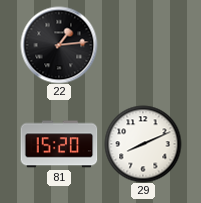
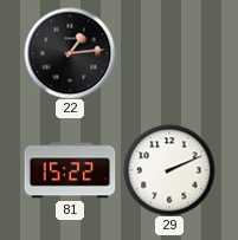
81: 15:20 -> 15:22
29: 8:11 -> 2:11
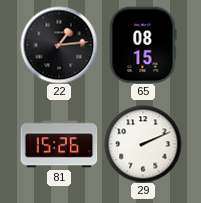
65: none -> 08:15
81: 15:22 -> 15:26
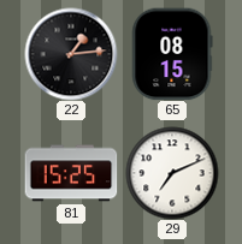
81: 15:26 -> 15:25
29: 2:11 -> 7:11
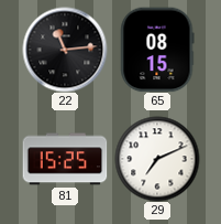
22: 1:14 -> 11:14
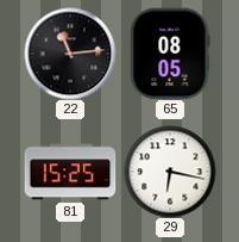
65: 08:15 -> 08:05
29: 7:11 -> 6:17
